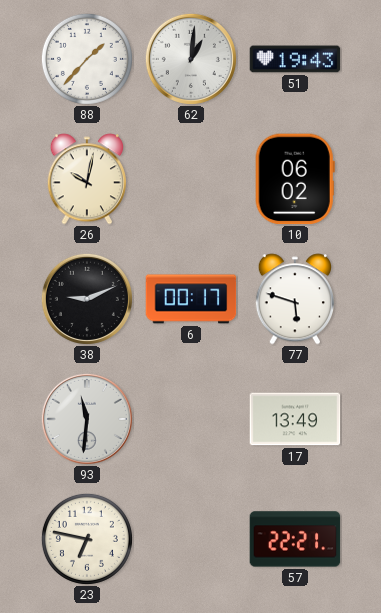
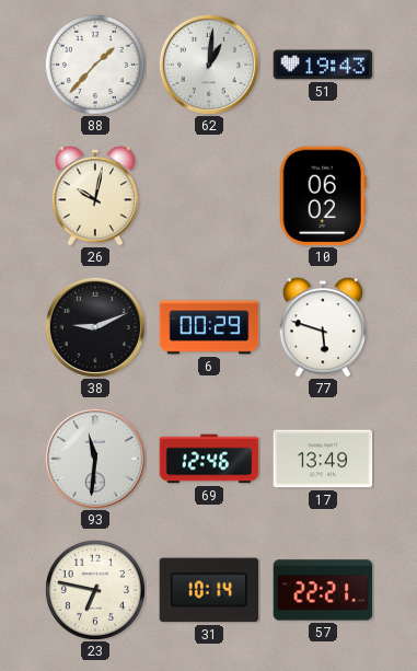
6: 00:17 -> 00:29
69: none -> 12:46
31: none -> 10:14
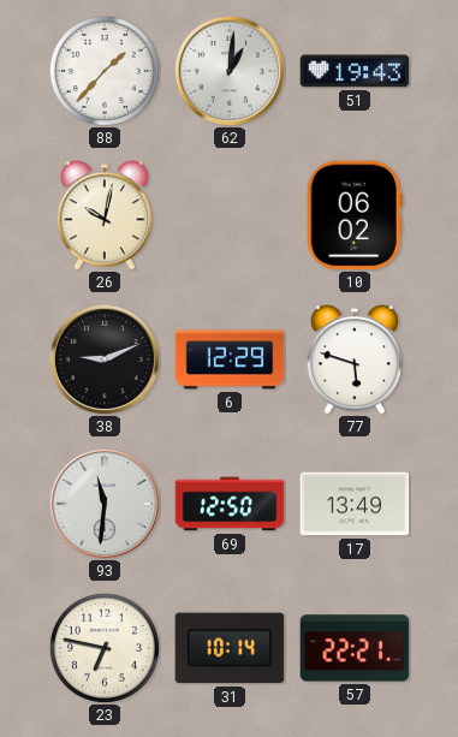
6: 00:29 -> 12:29
69: 12:46 -> 12:50
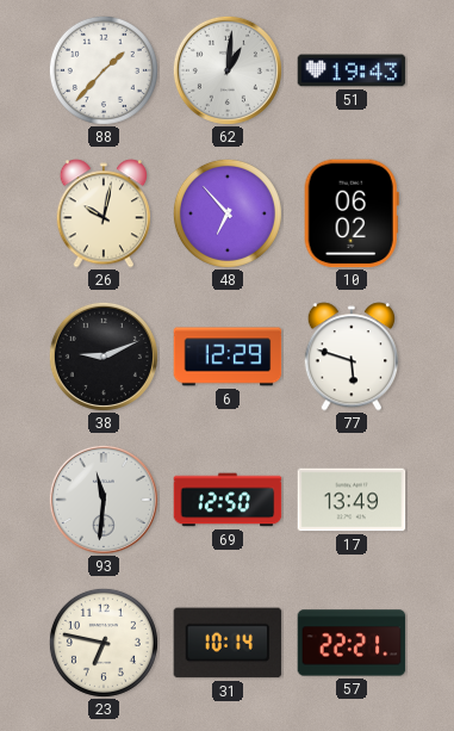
48: none -> 6:53
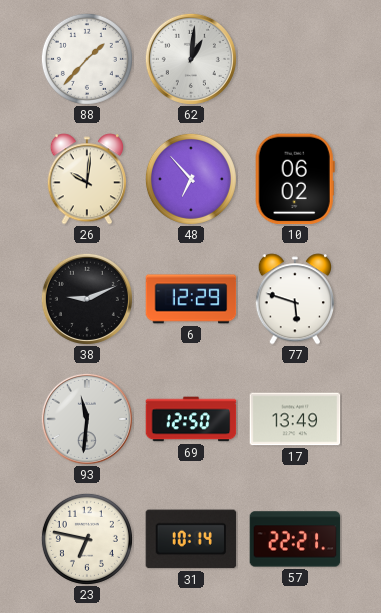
51: 19:43 -> none
26: 10:02 -> 10:01
